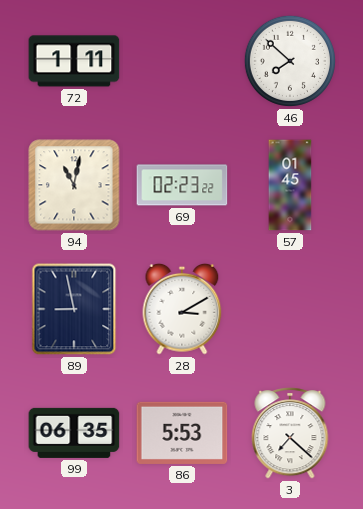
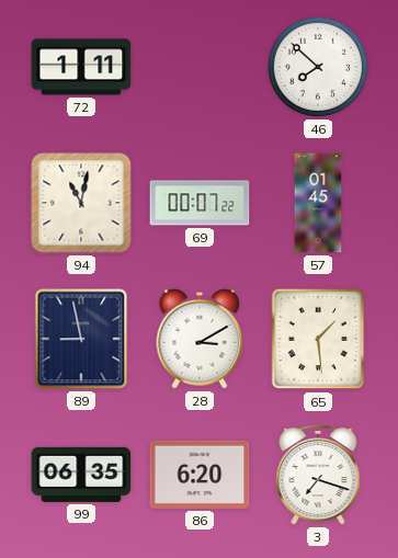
69: 02:23 -> 00:07
65: none -> 1:29
86: 5:53 -> 6:20
3: 7:22 -> 7:18
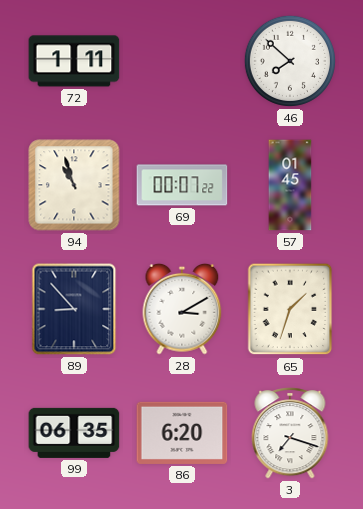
94: 11:02 -> 10:57
89: 8:58 -> 8:53
65: 1:29 -> 1:33
